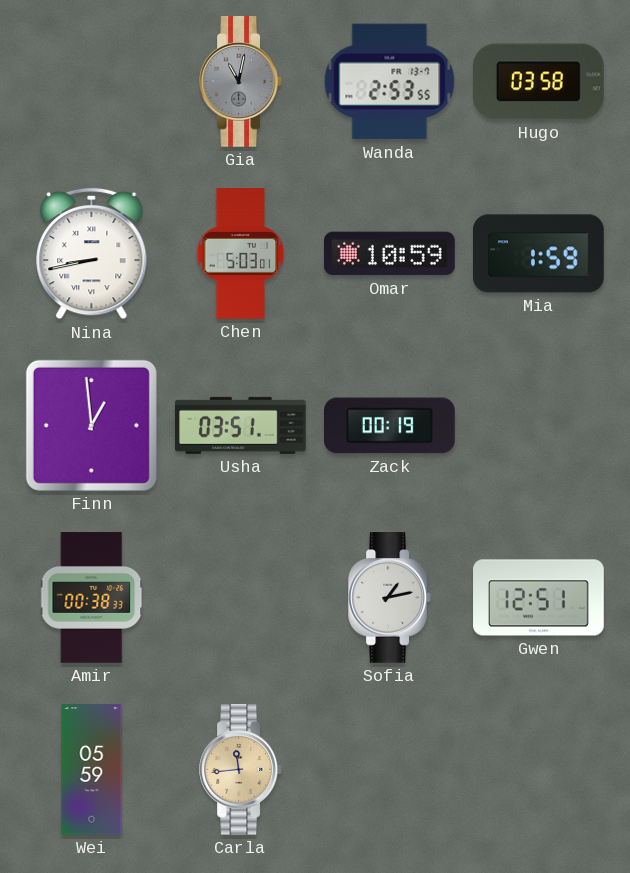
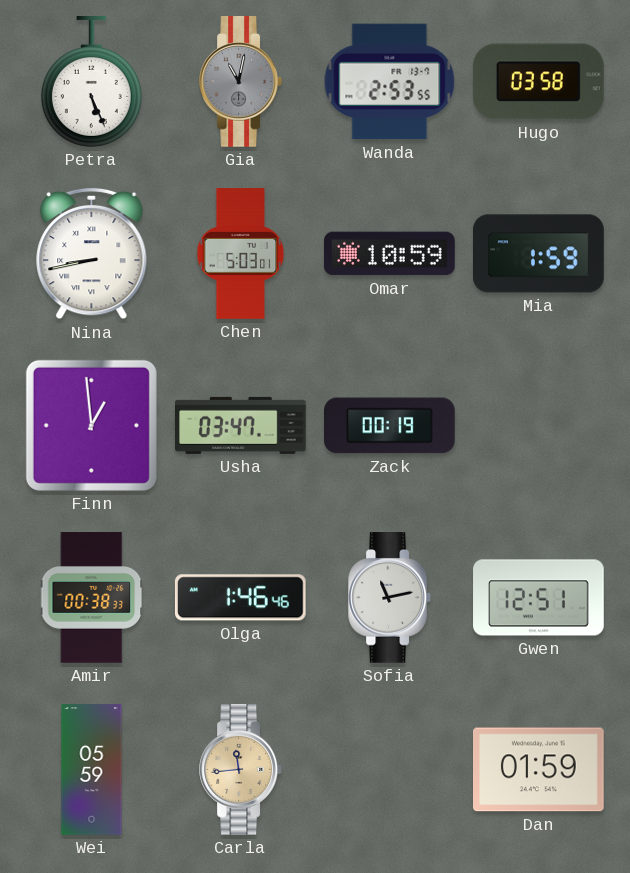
Petra: none -> 5:26
Usha: 03:51 -> 03:47
Olga: none -> 1:46
Sofia: 1:13 -> 11:13
Dan: none -> 01:59
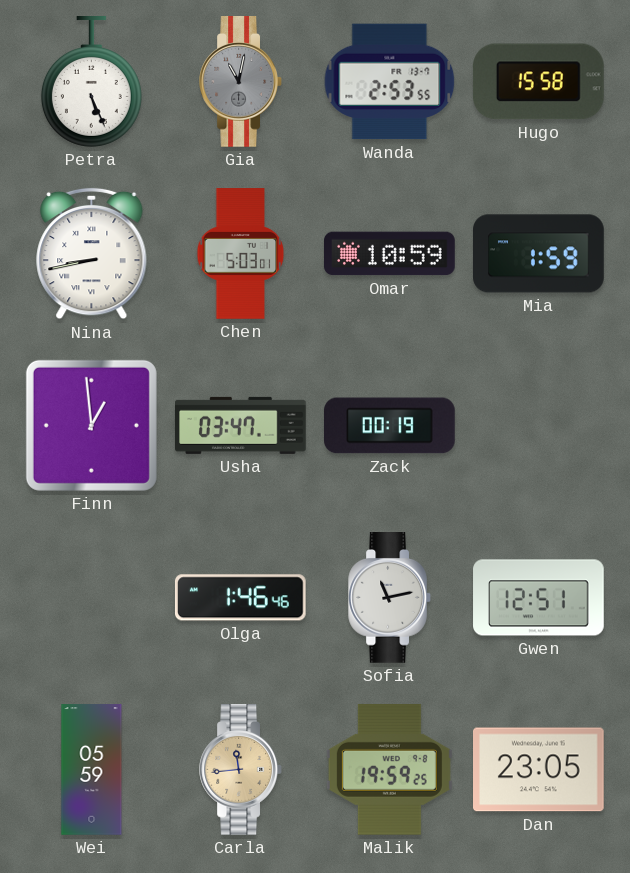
Hugo: 03:58 -> 15:58
Amir: 00:38 -> none
Malik: none -> 19:59
Dan: 01:59 -> 23:05
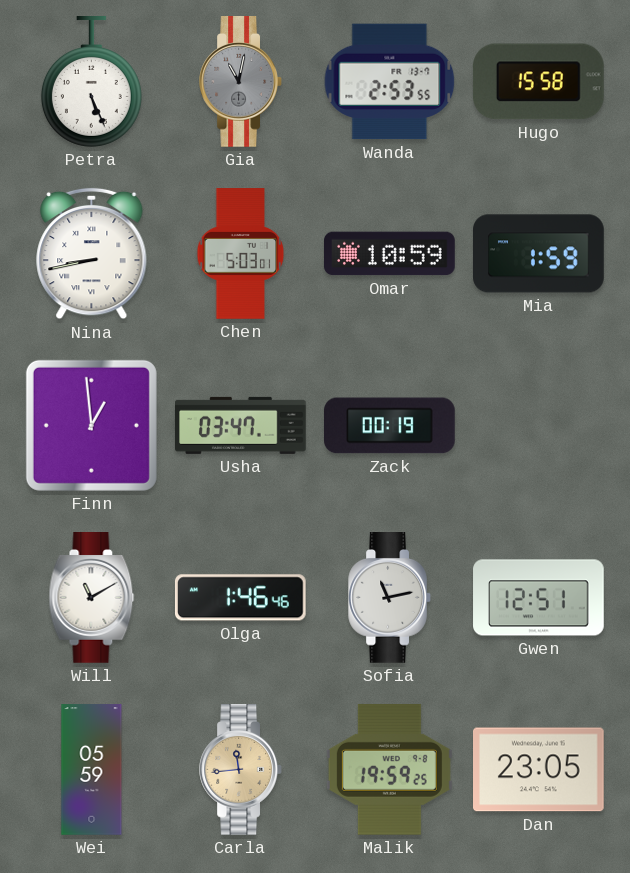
Will: none -> 11:10
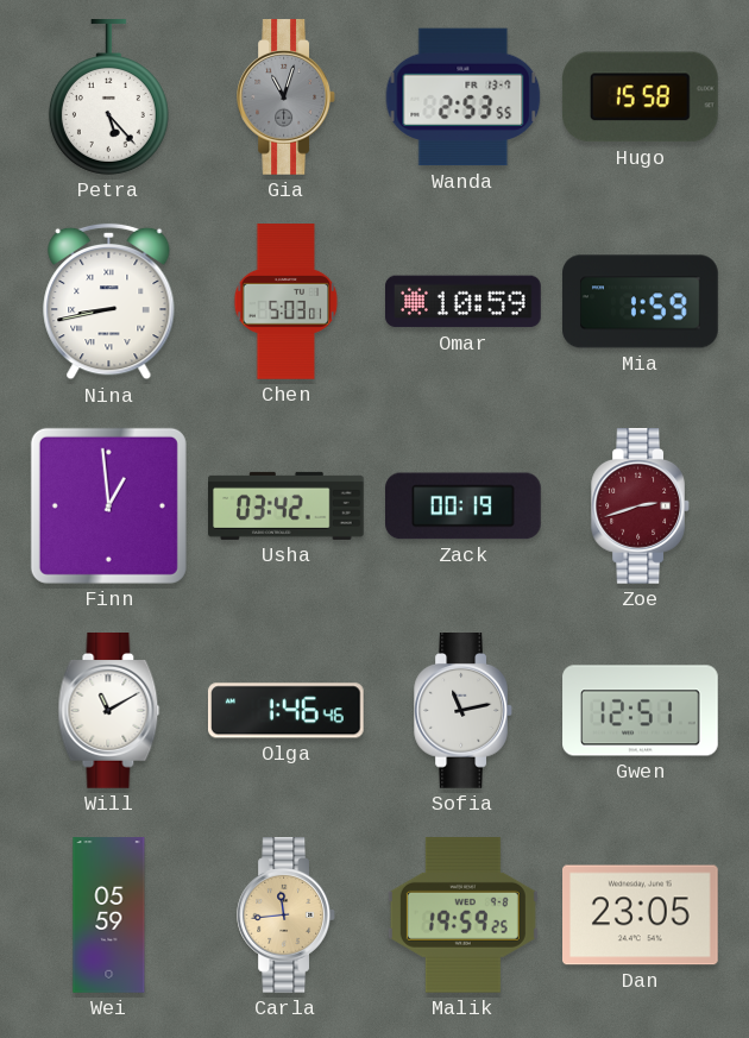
Petra: 5:26 -> 5:23
Gia: 11:02 -> 11:03
Usha: 03:47 -> 03:42
Zoe: none -> 2:42
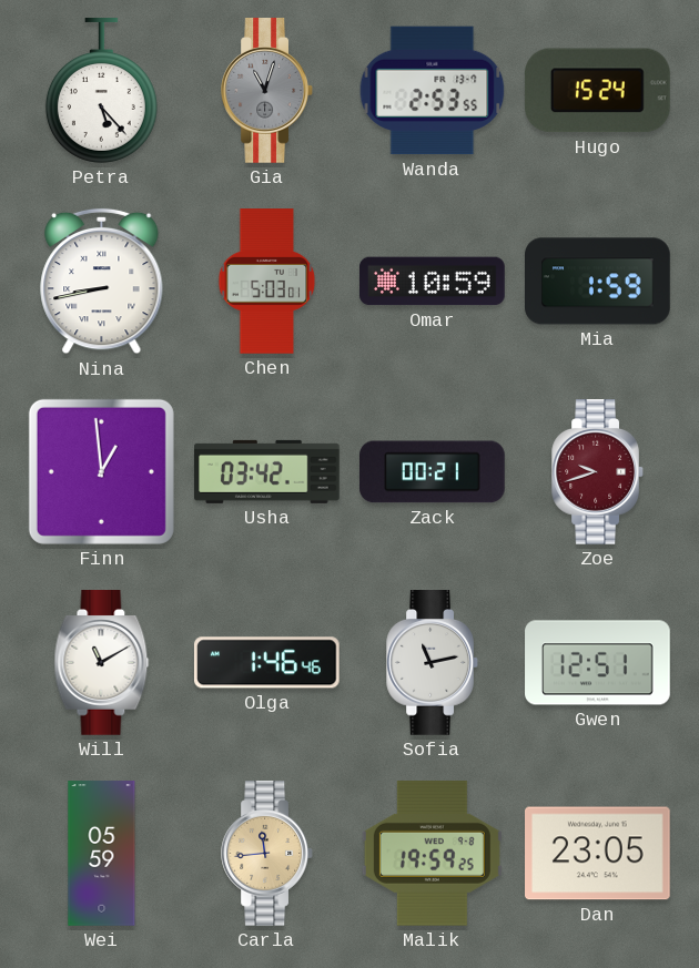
Hugo: 15:58 -> 15:24
Zack: 00:19 -> 00:21
Zoe: 2:42 -> 9:42
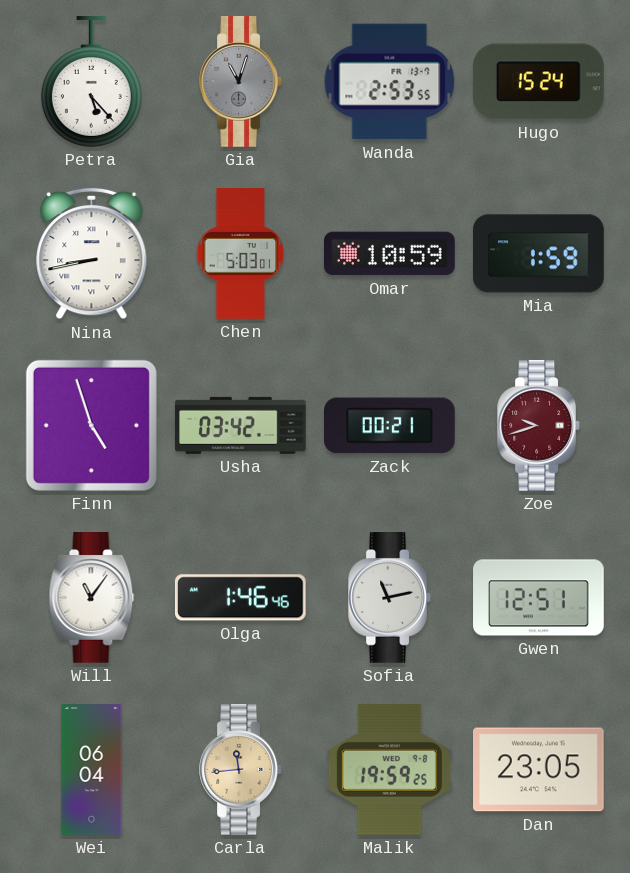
Finn: 12:59 -> 4:57
Will: 11:10 -> 11:06
Wei: 05:59 -> 06:04
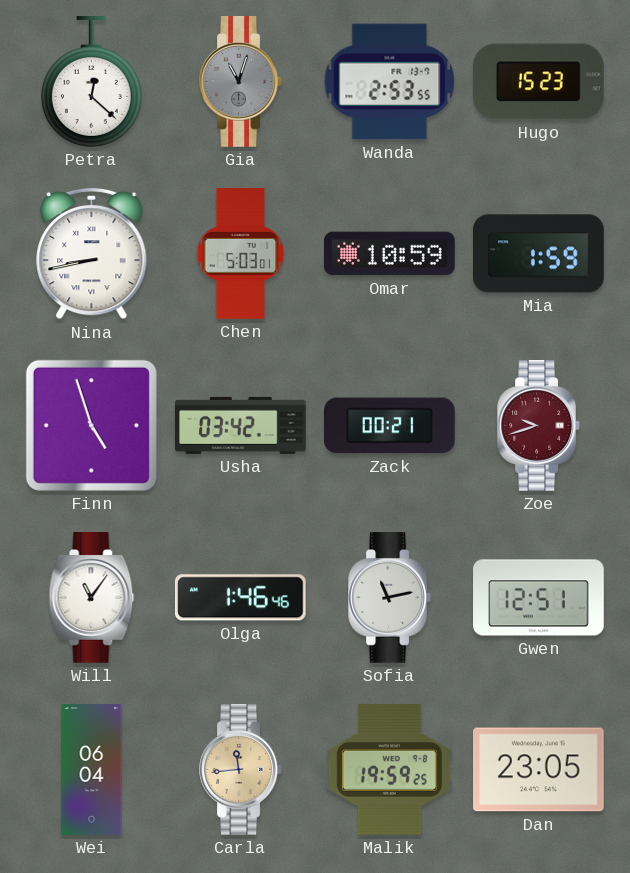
Petra: 5:23 -> 12:22
Hugo: 15:24 -> 15:23
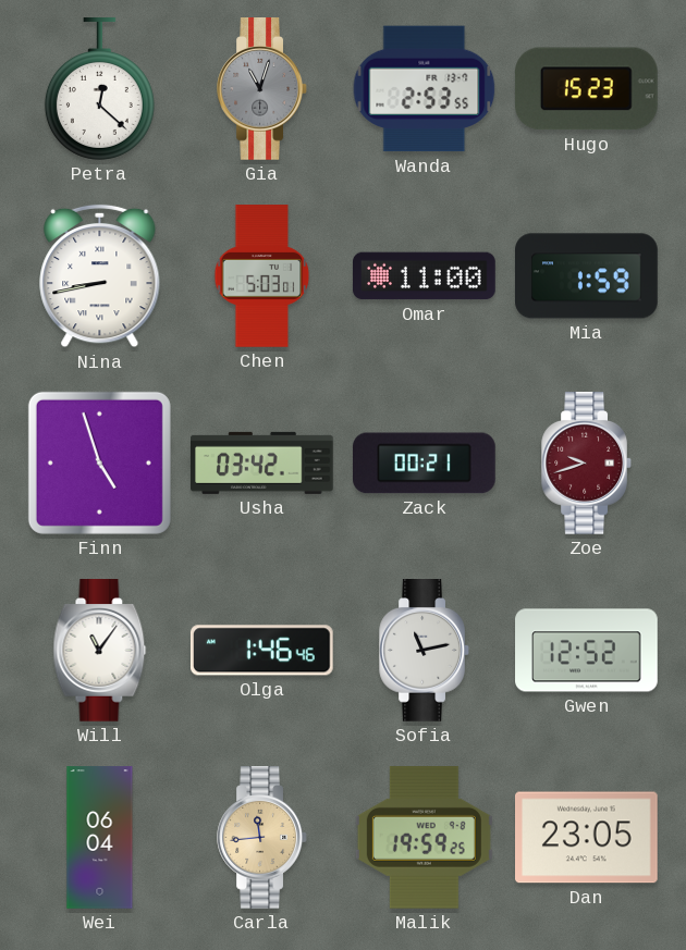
Omar: 10:59 -> 11:00
Gwen: 12:51 -> 12:52
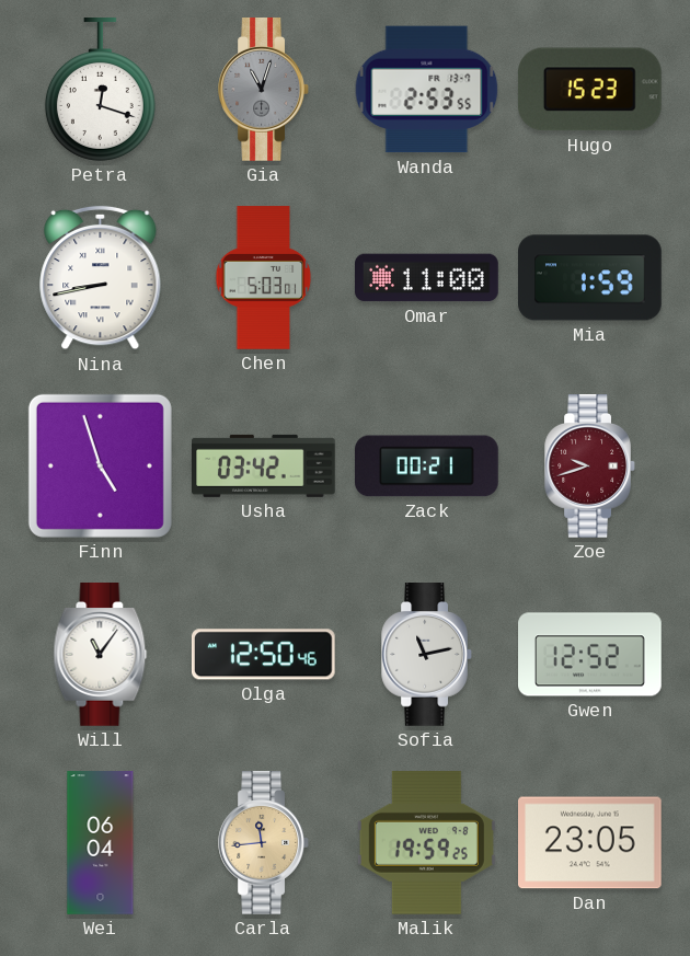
Petra: 12:22 -> 12:18
Olga: 1:46 -> 12:50
